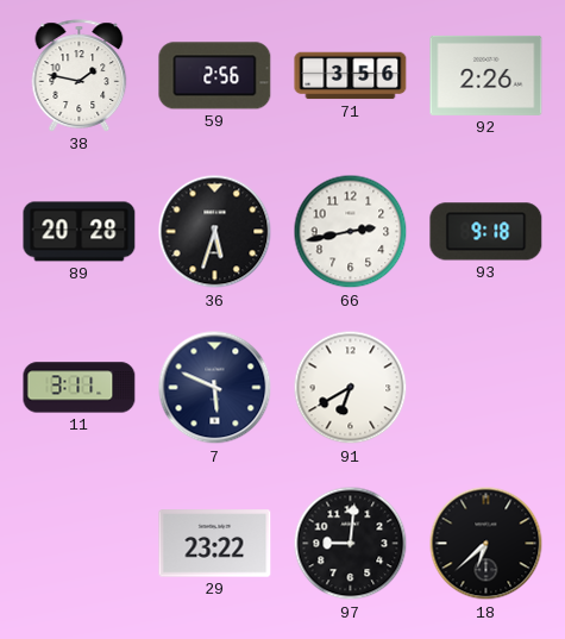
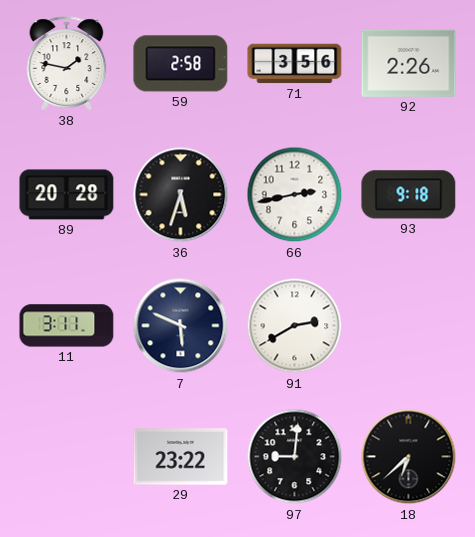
59: 2:56 -> 2:58
91: 6:40 -> 2:40
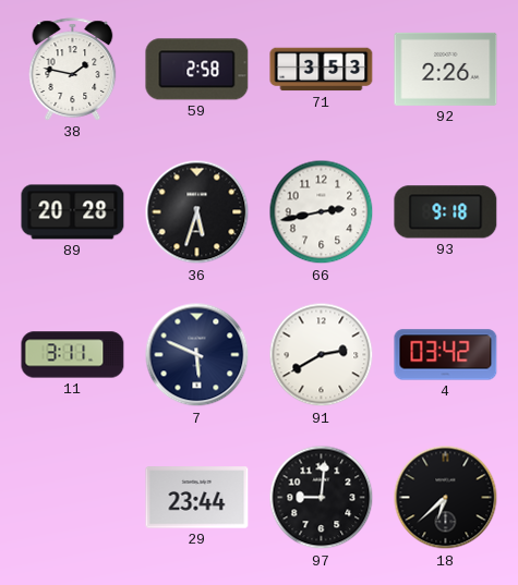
71: 3:56 -> 3:53
4: none -> 03:42
29: 23:22 -> 23:44
